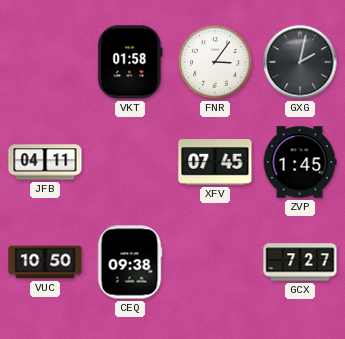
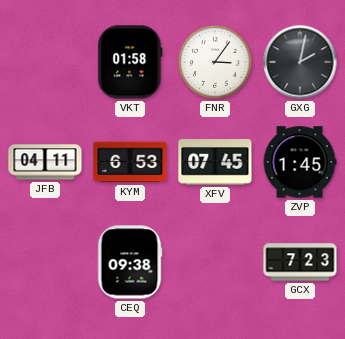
KYM: none -> 6:53
VUC: 10:50 -> none
GCX: 7:27 -> 7:23
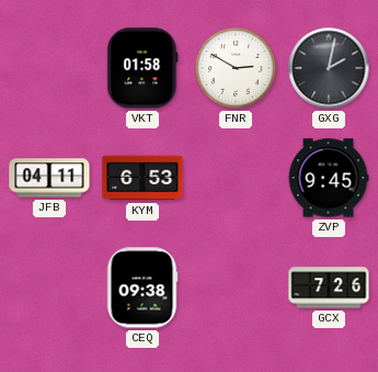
FNR: 3:06 -> 2:50
XFV: 07:45 -> none
ZVP: 1:45 -> 9:45
GCX: 7:23 -> 7:26
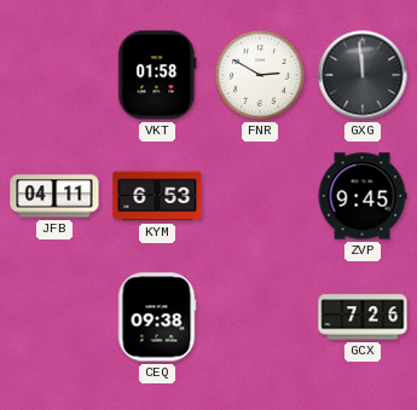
GXG: 2:02 -> 11:59
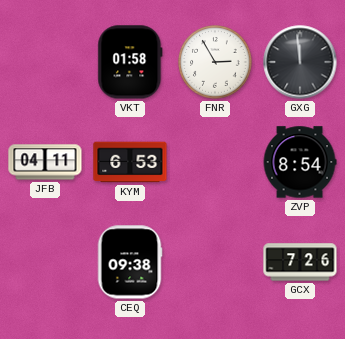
FNR: 2:50 -> 2:55
ZVP: 9:45 -> 8:54
